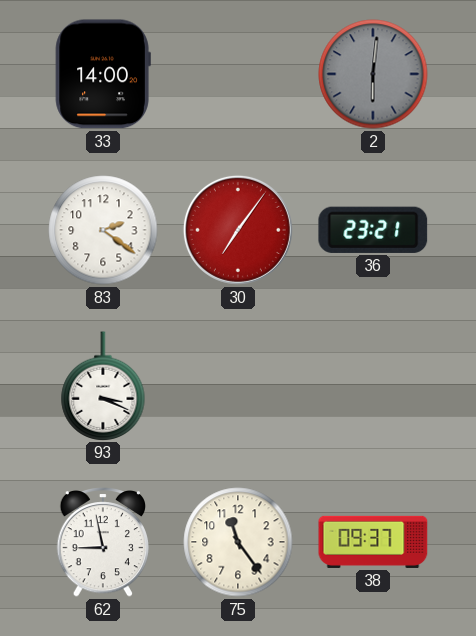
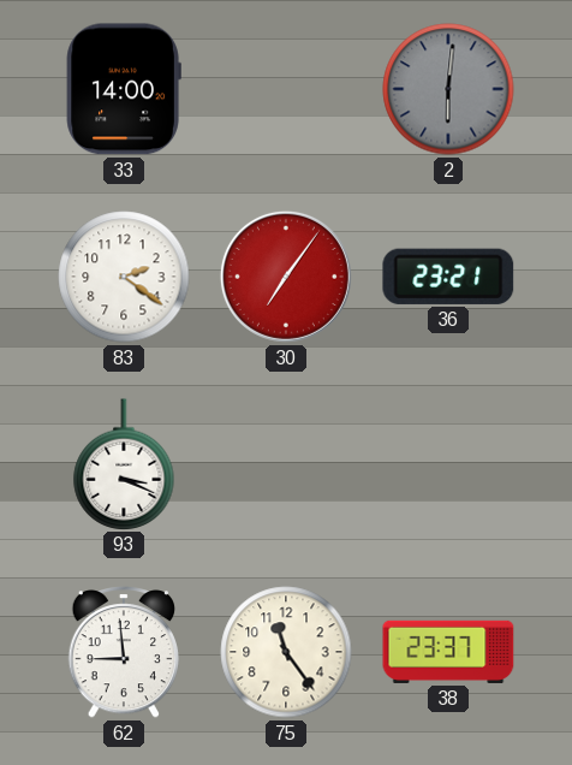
62: 8:58 -> 8:59
38: 09:37 -> 23:37
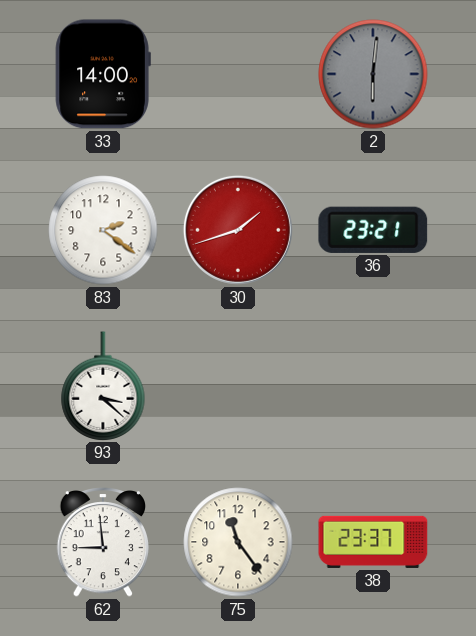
30: 7:06 -> 1:42
93: 3:19 -> 3:22
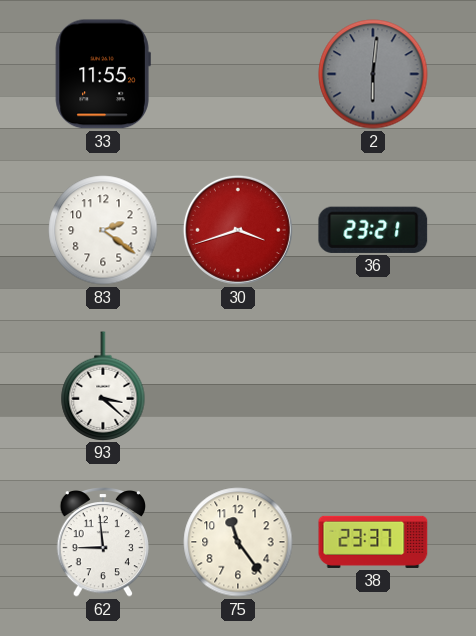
33: 14:00 -> 11:55
30: 1:42 -> 3:42
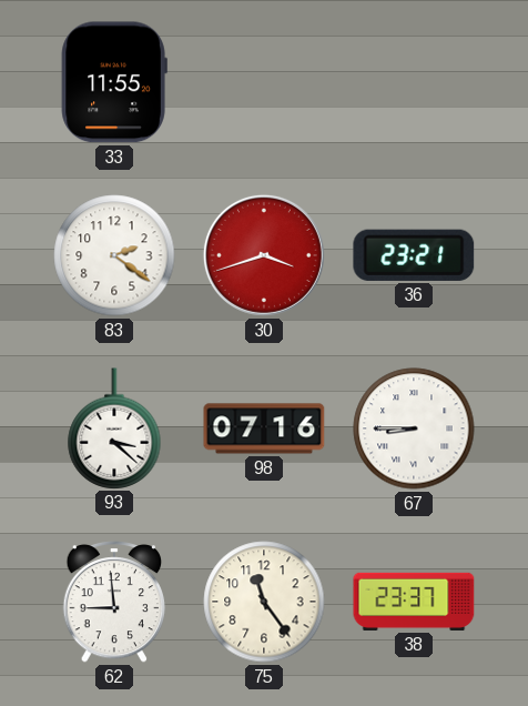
2: 6:01 -> none
98: none -> 07:16
67: none -> 8:45
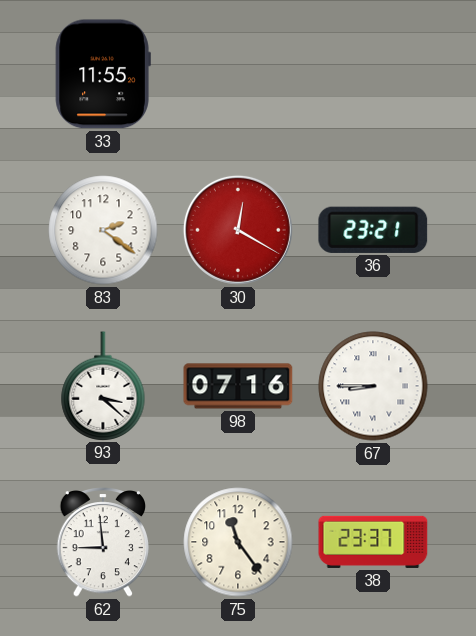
30: 3:42 -> 12:20
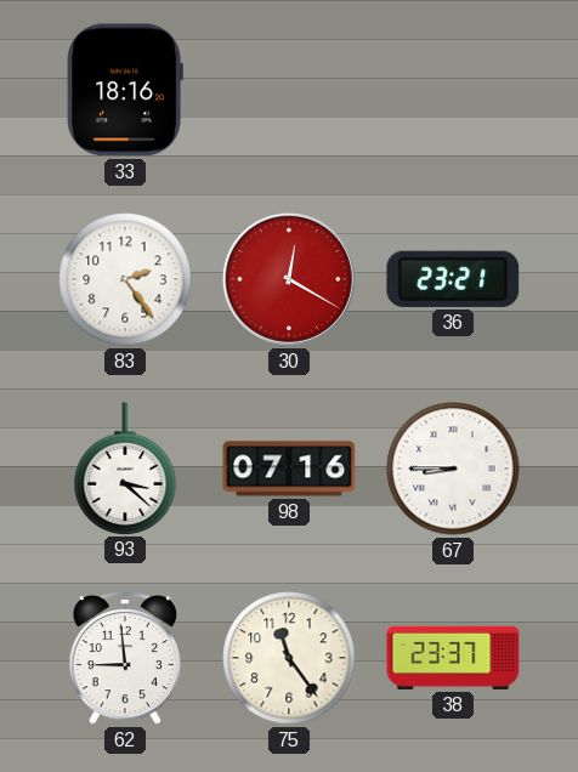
33: 11:55 -> 18:16
83: 2:21 -> 2:24
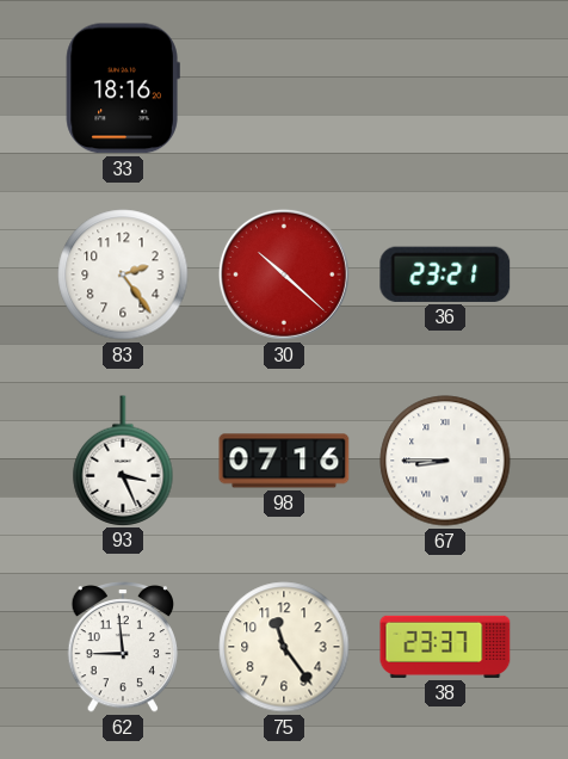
30: 12:20 -> 10:22
93: 3:22 -> 3:26
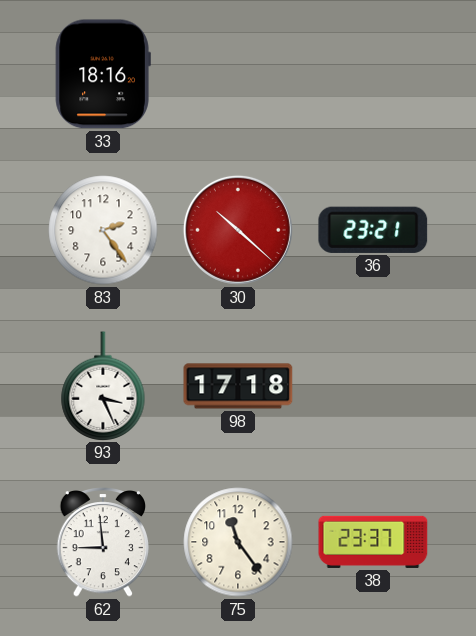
98: 07:16 -> 17:18
67: 8:45 -> none
